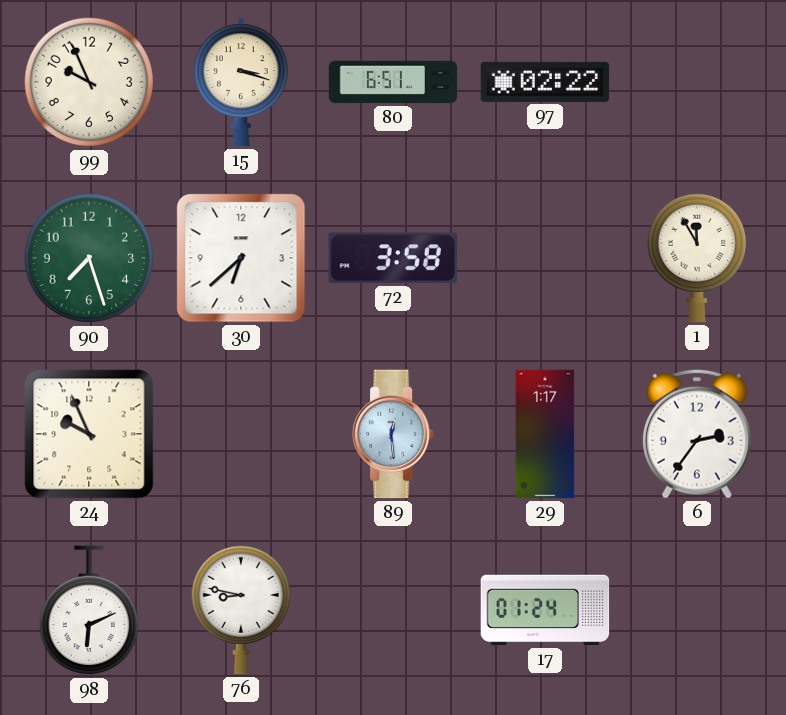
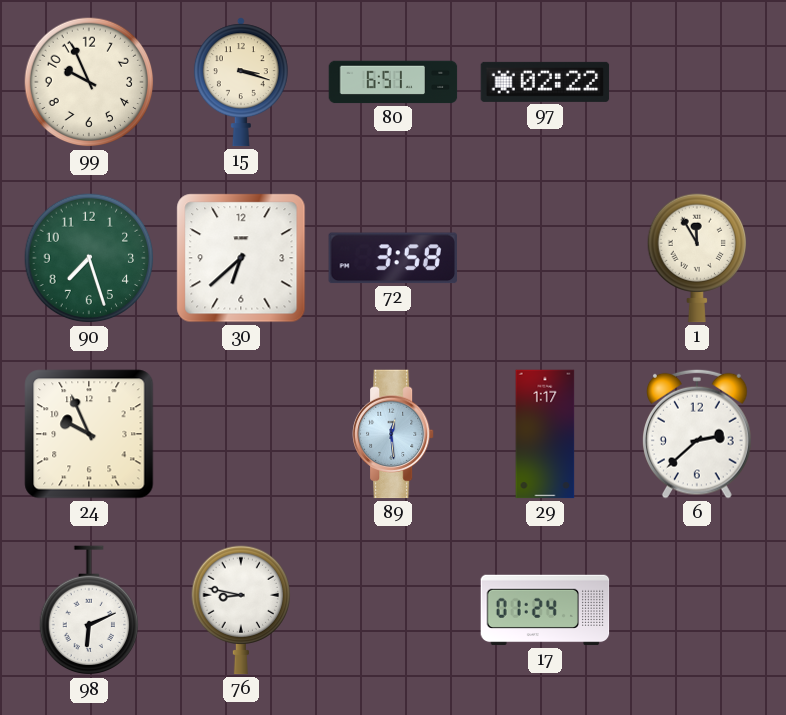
6: 2:36 -> 2:38
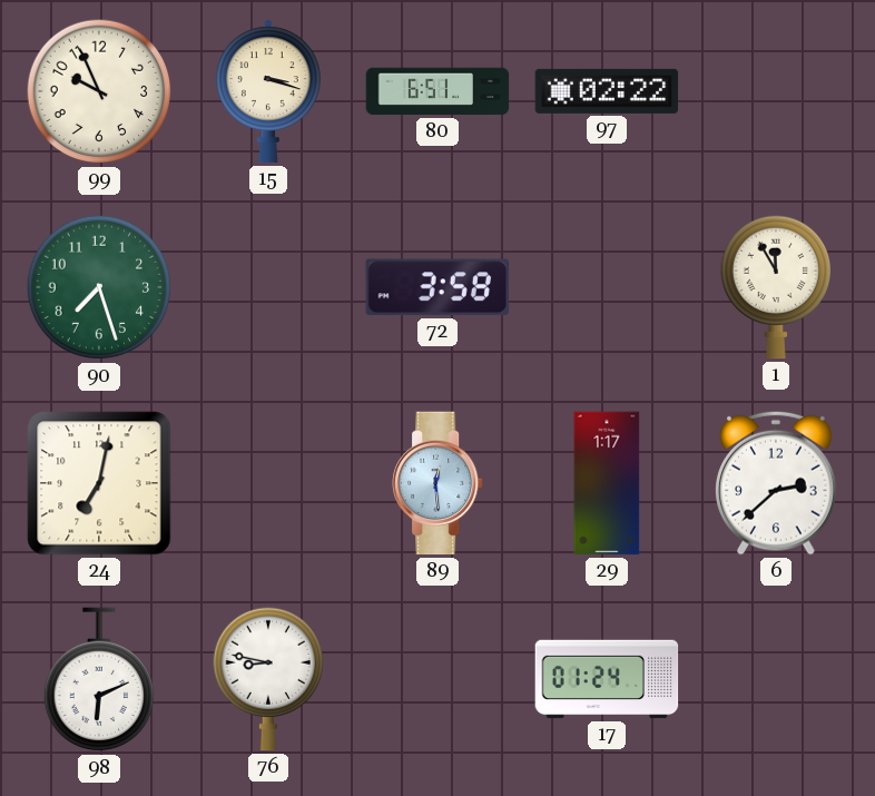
30: 6:38 -> none
24: 9:56 -> 7:02
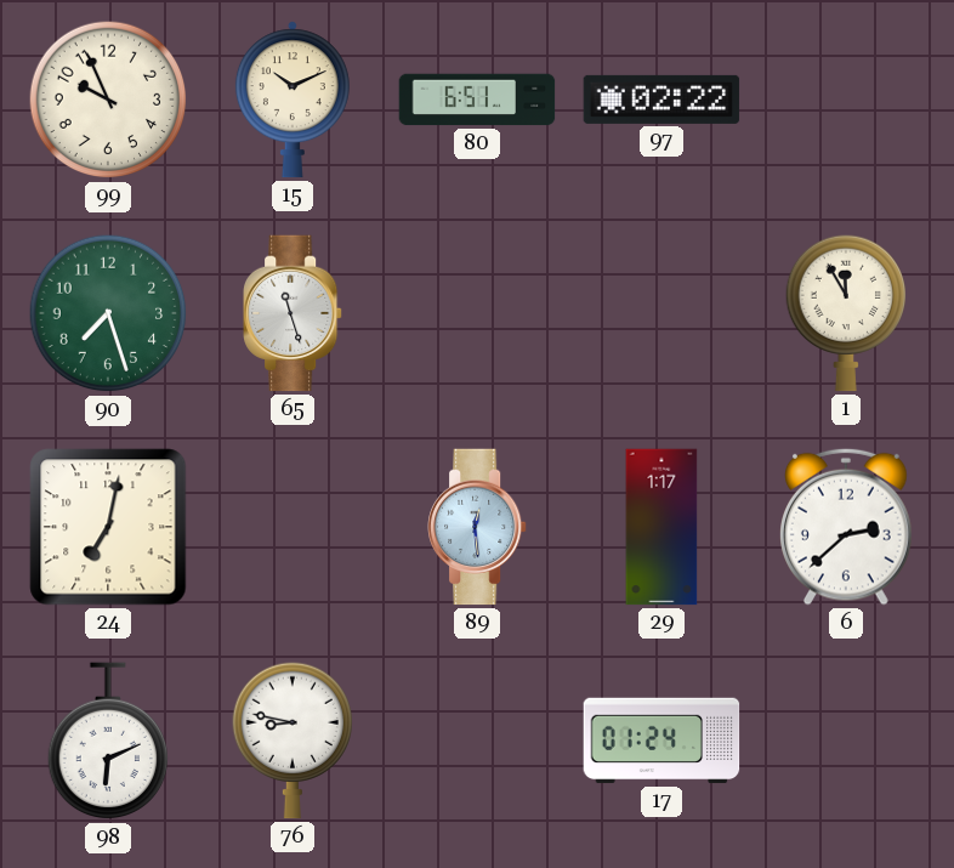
15: 3:18 -> 10:11
65: none -> 11:27
72: 3:58 -> none
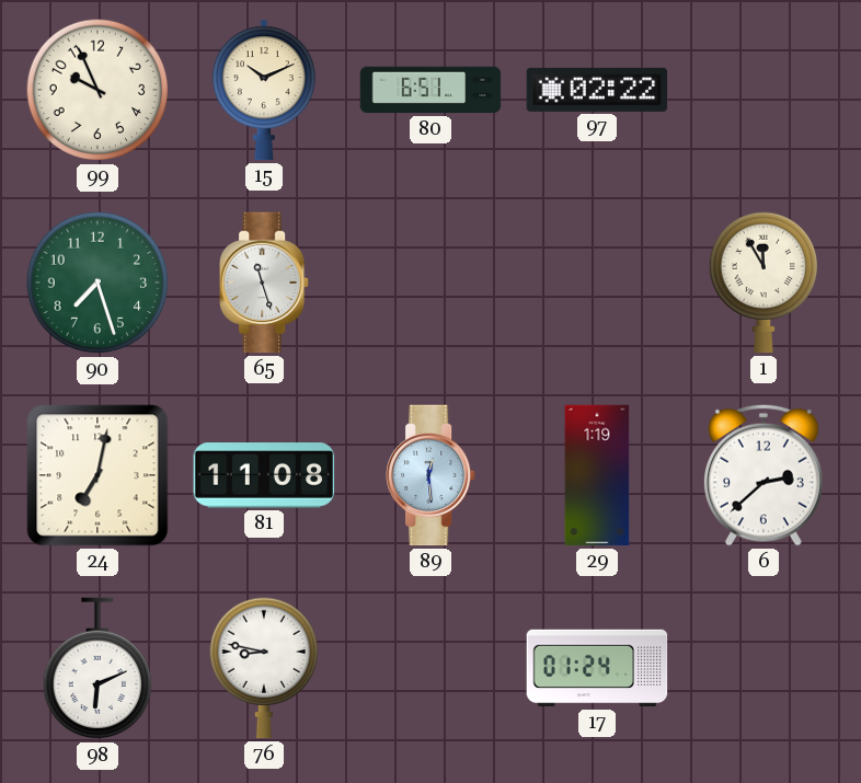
81: none -> 11:08
29: 1:17 -> 1:19
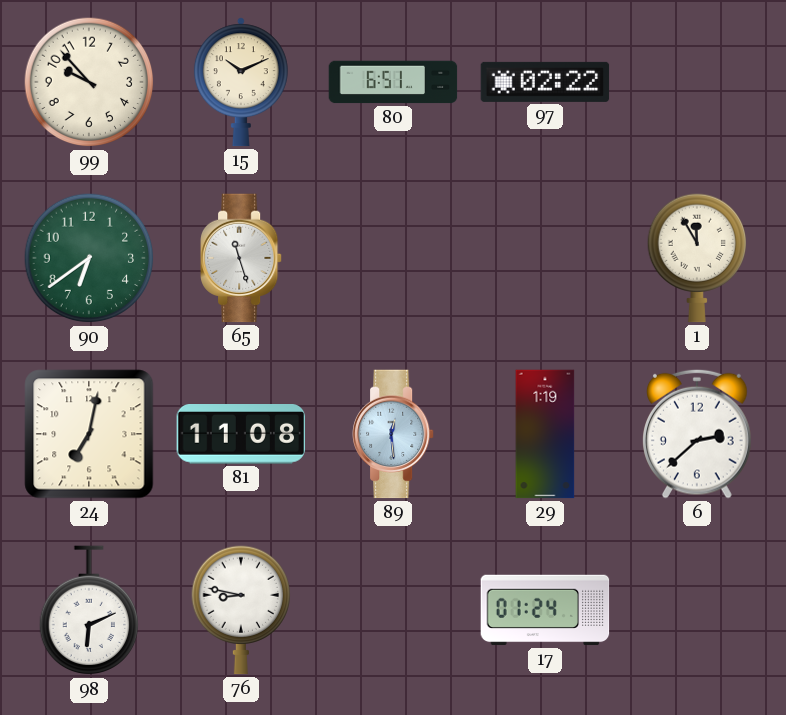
99: 9:56 -> 9:53
90: 7:27 -> 6:39
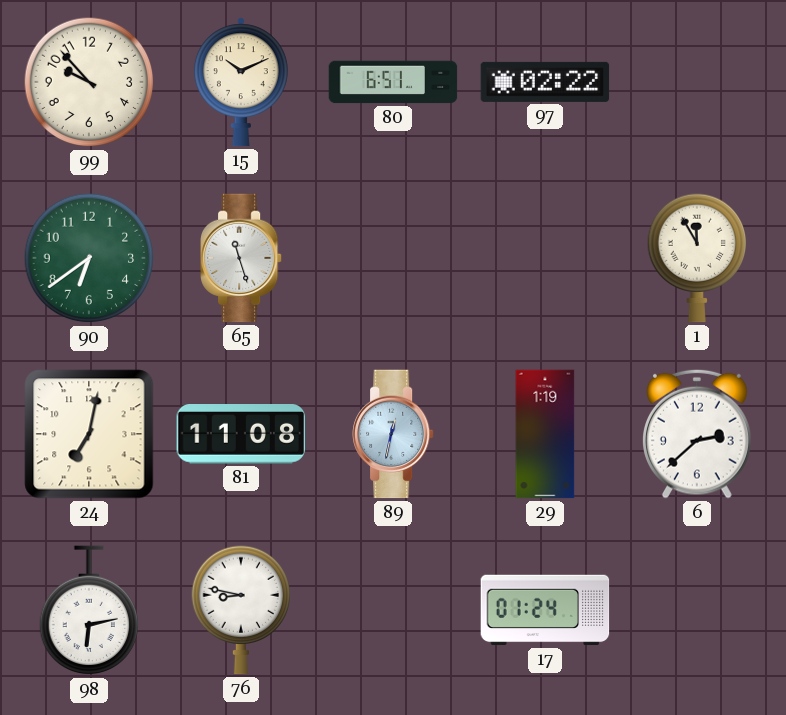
89: 12:29 -> 12:32
98: 6:11 -> 6:13
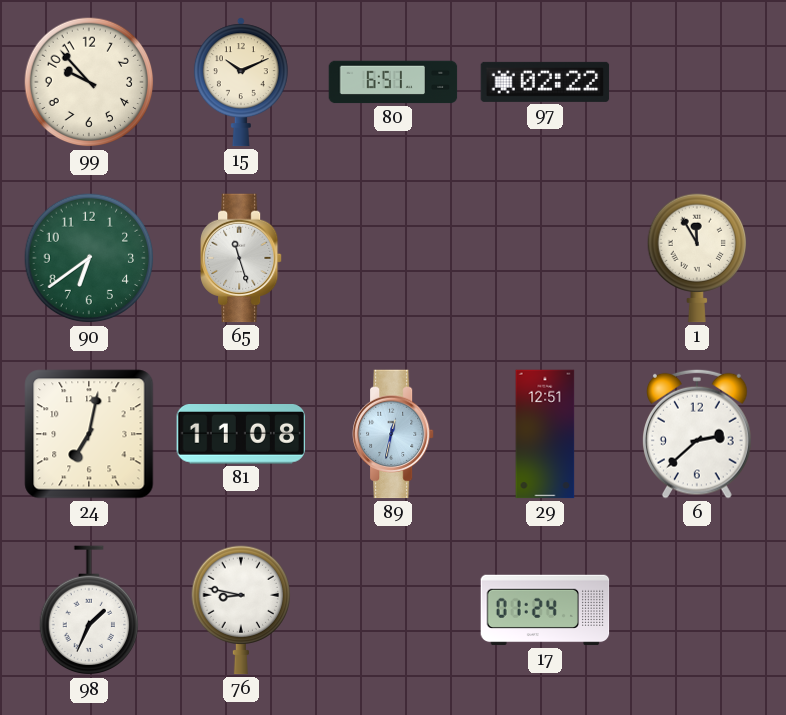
29: 1:19 -> 12:51
98: 6:13 -> 1:34
